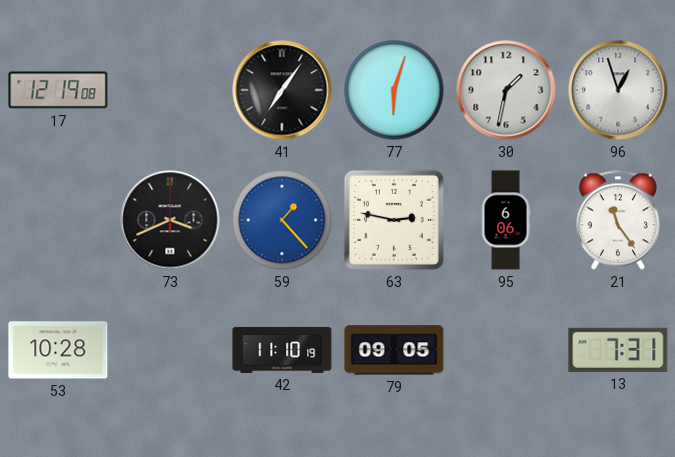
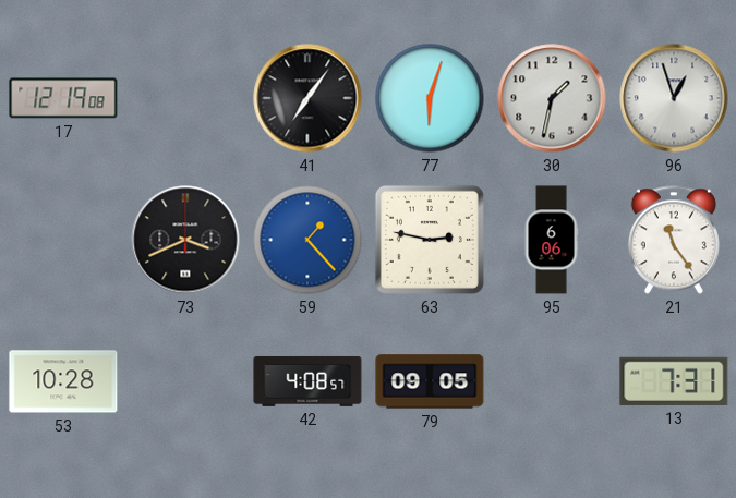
42: 11:10 -> 4:08
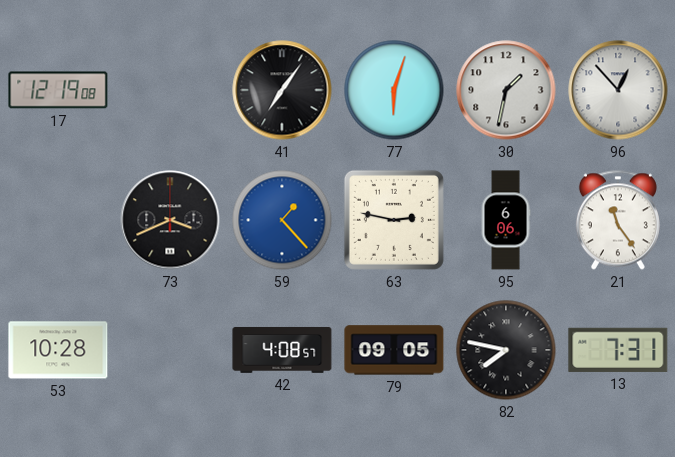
96: 12:57 -> 12:53
82: none -> 7:47
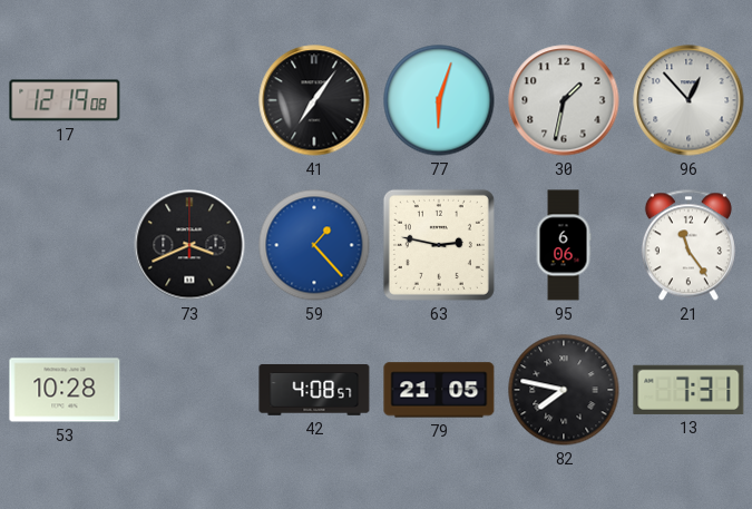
79: 09:05 -> 21:05
